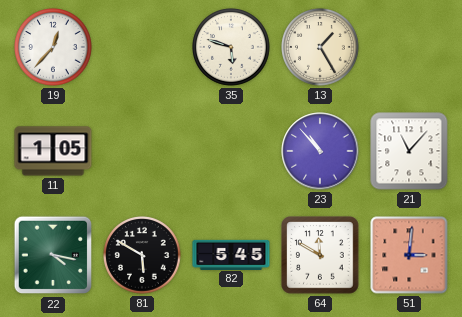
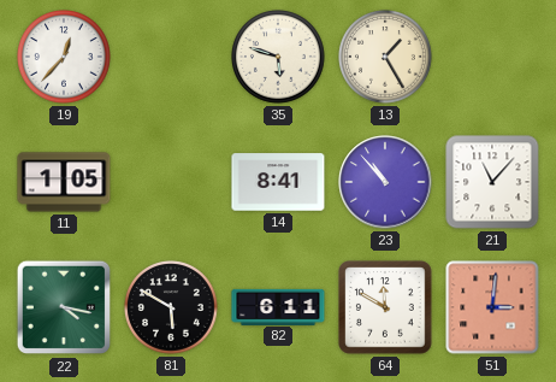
14: none -> 8:41
82: 5:45 -> 6:11
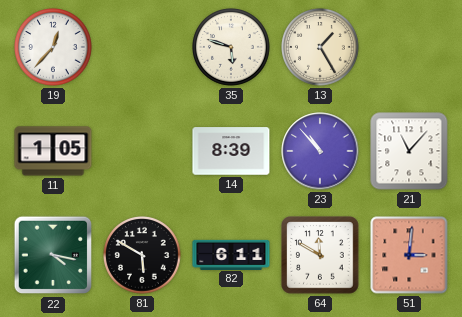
14: 8:41 -> 8:39
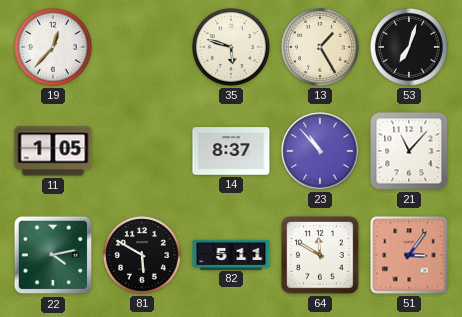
53: none -> 7:03
14: 8:39 -> 8:37
22: 4:17 -> 4:13
82: 6:11 -> 5:11
51: 3:01 -> 3:06
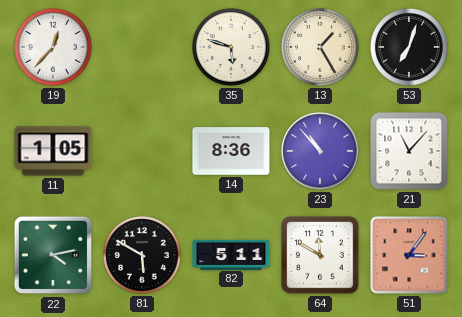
14: 8:37 -> 8:36
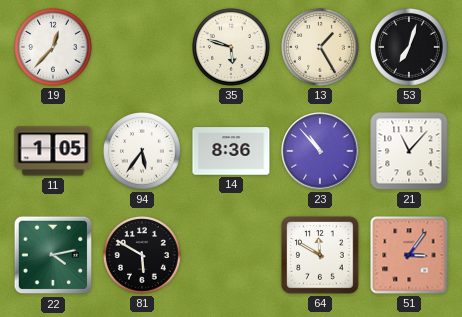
94: none -> 5:36
82: 5:11 -> none
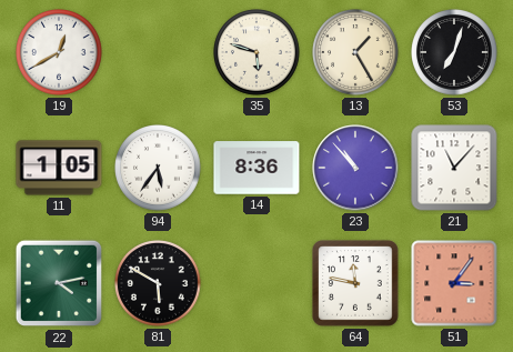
19: 12:37 -> 12:40
64: 11:50 -> 11:47
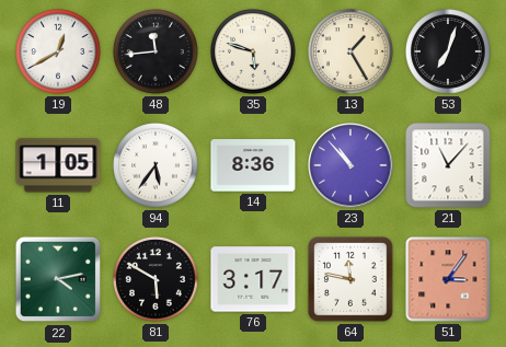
48: none -> 11:44
76: none -> 3:17
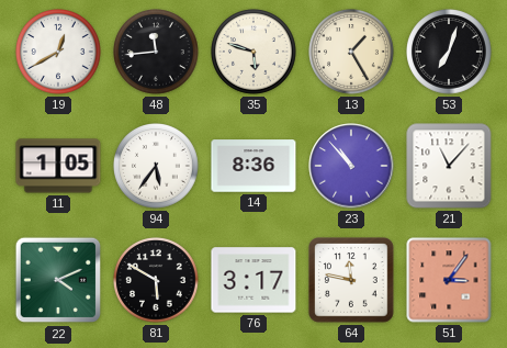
22: 4:13 -> 4:11
